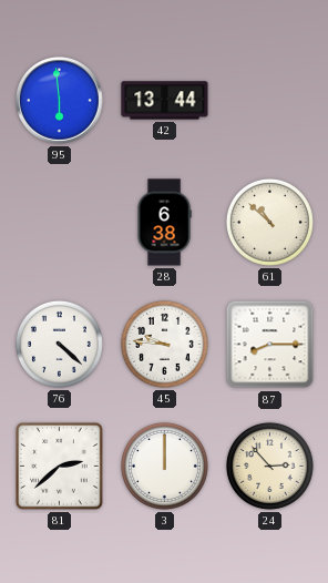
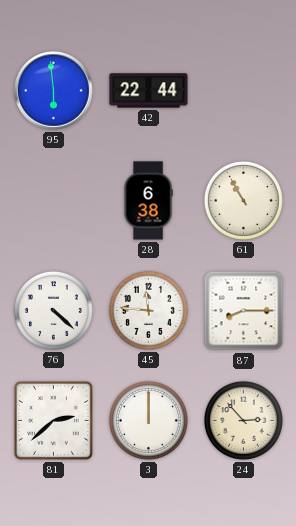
42: 13:44 -> 22:44
61: 10:52 -> 10:55
45: 9:46 -> 11:46
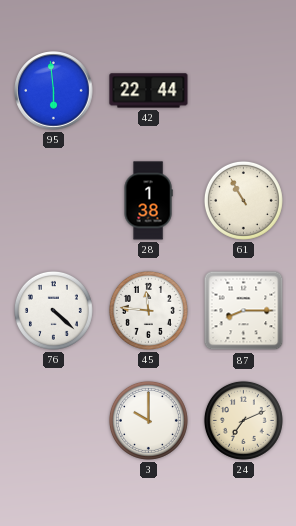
28: 6:38 -> 1:38
81: 2:38 -> none
3: 12:00 -> 10:00
24: 2:53 -> 7:11
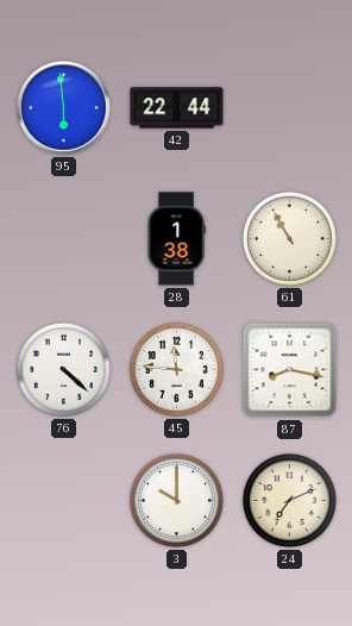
87: 8:15 -> 8:17
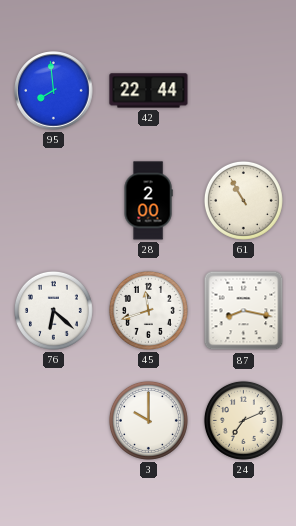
95: 5:59 -> 7:59
28: 1:38 -> 2:00
76: 4:22 -> 6:22
45: 11:46 -> 11:42
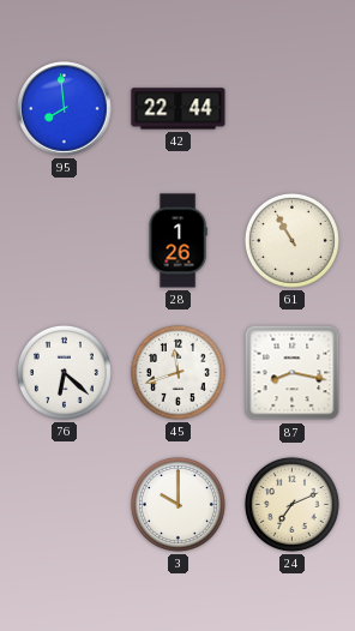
28: 2:00 -> 1:26
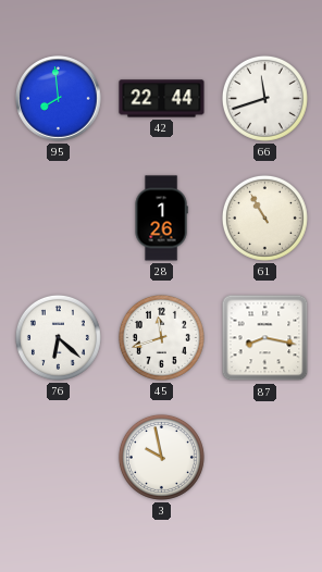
66: none -> 11:42
3: 10:00 -> 9:58
24: 7:11 -> none
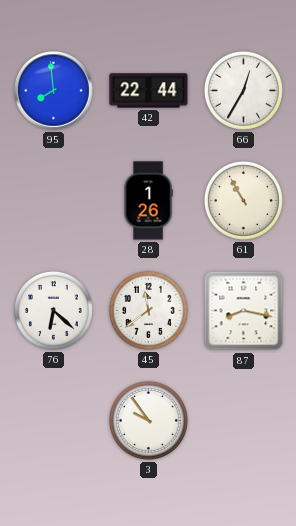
66: 11:42 -> 12:35
45: 11:42 -> 11:39
3: 9:58 -> 9:54
